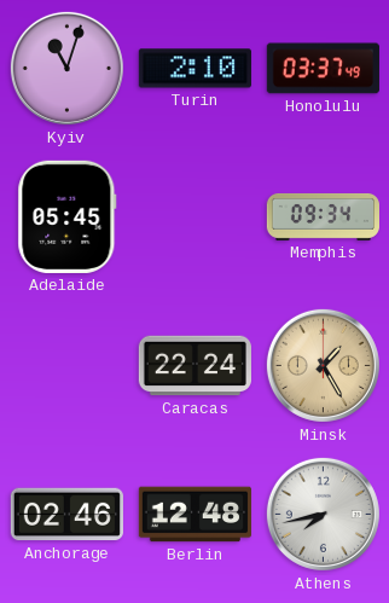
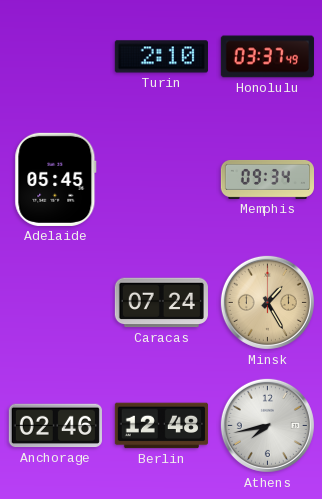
Kyiv: 11:03 -> none
Caracas: 22:24 -> 07:24
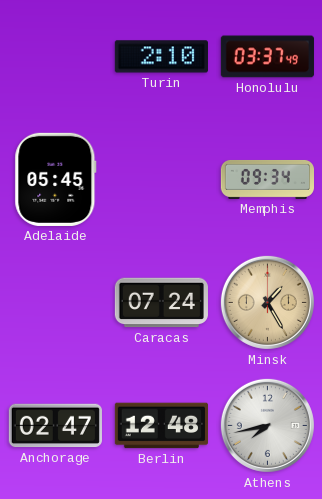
Anchorage: 02:46 -> 02:47
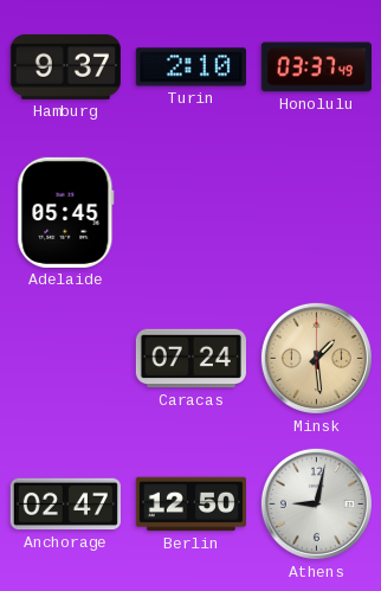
Hamburg: none -> 9:37
Memphis: 09:34 -> none
Minsk: 1:25 -> 1:29
Berlin: 12:48 -> 12:50
Athens: 7:43 -> 9:02
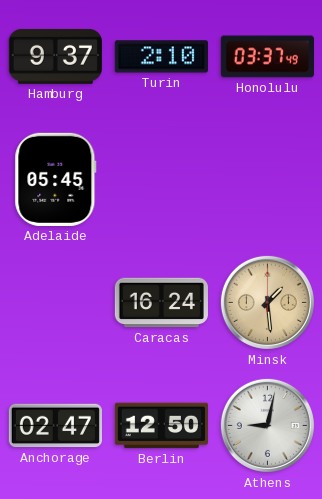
Caracas: 07:24 -> 16:24
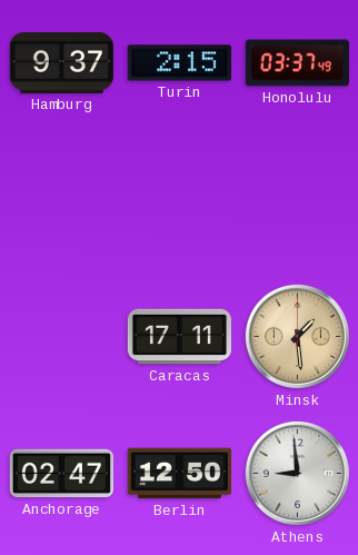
Turin: 2:10 -> 2:15
Adelaide: 05:45 -> none
Caracas: 16:24 -> 17:11
Athens: 9:02 -> 8:59
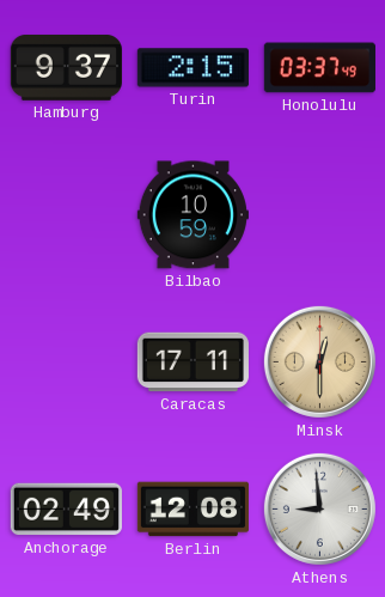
Bilbao: none -> 10:59
Minsk: 1:29 -> 12:30
Anchorage: 02:47 -> 02:49
Berlin: 12:50 -> 12:08
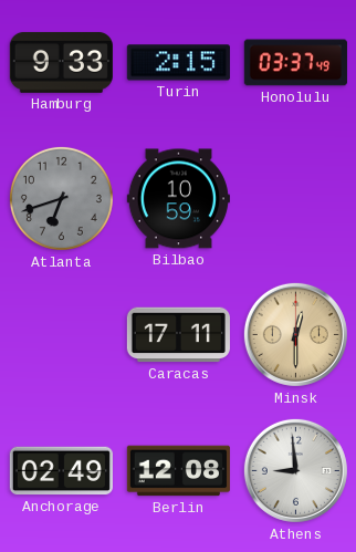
Hamburg: 9:37 -> 9:33
Atlanta: none -> 6:42
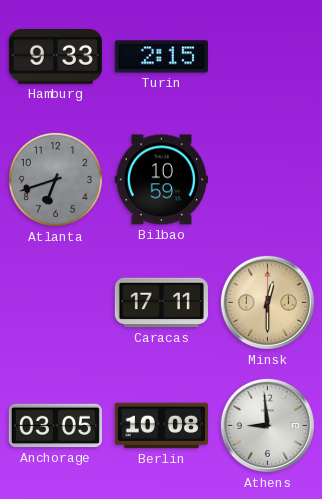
Honolulu: 03:37 -> none
Anchorage: 02:49 -> 03:05
Berlin: 12:08 -> 10:08
